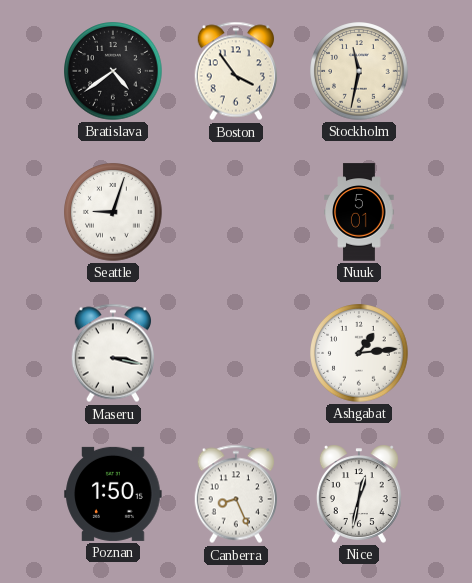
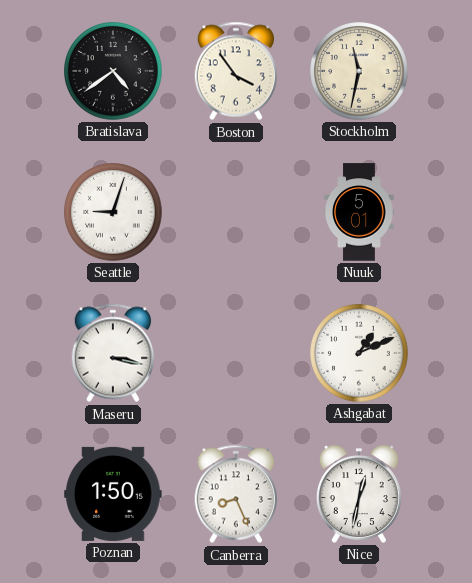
Ashgabat: 1:14 -> 1:11
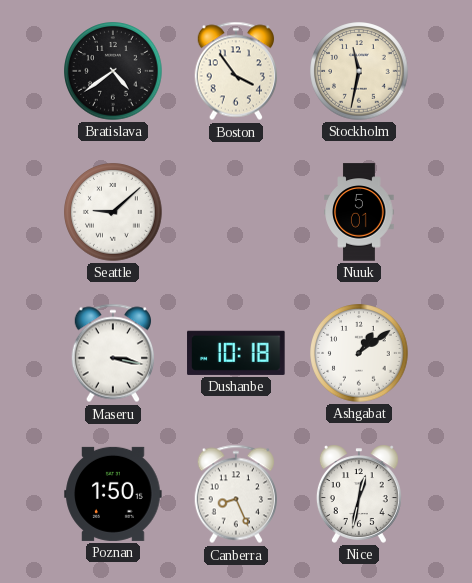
Seattle: 9:03 -> 9:08
Dushanbe: none -> 10:18
Ashgabat: 1:11 -> 1:09
